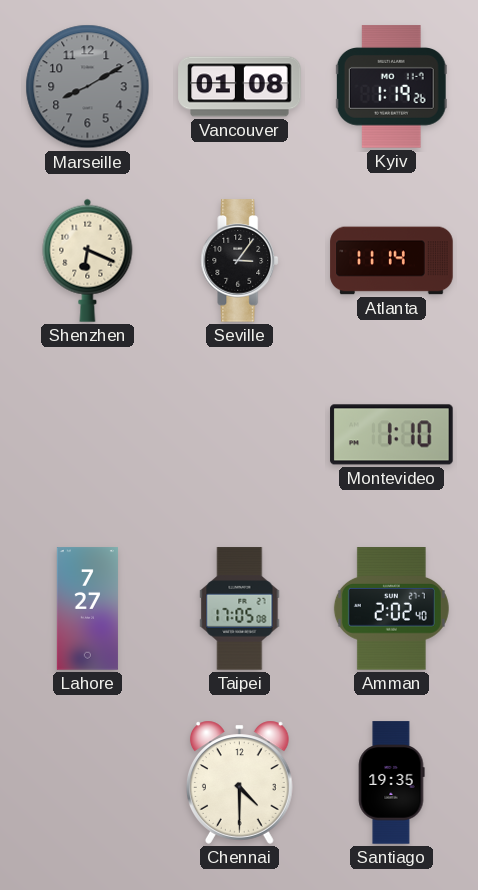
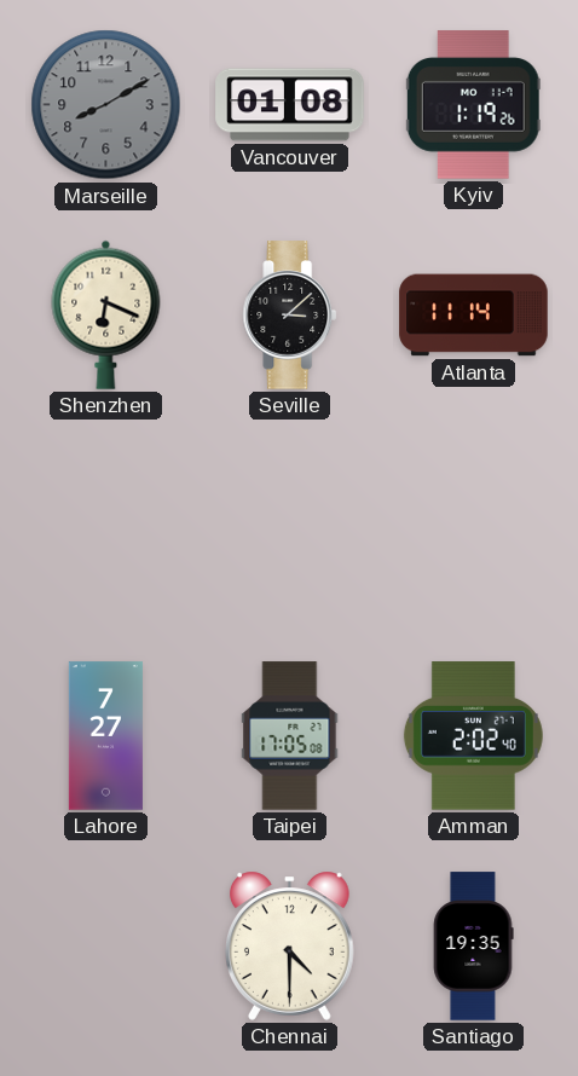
Seville: 3:06 -> 3:08
Montevideo: 1:10 -> none
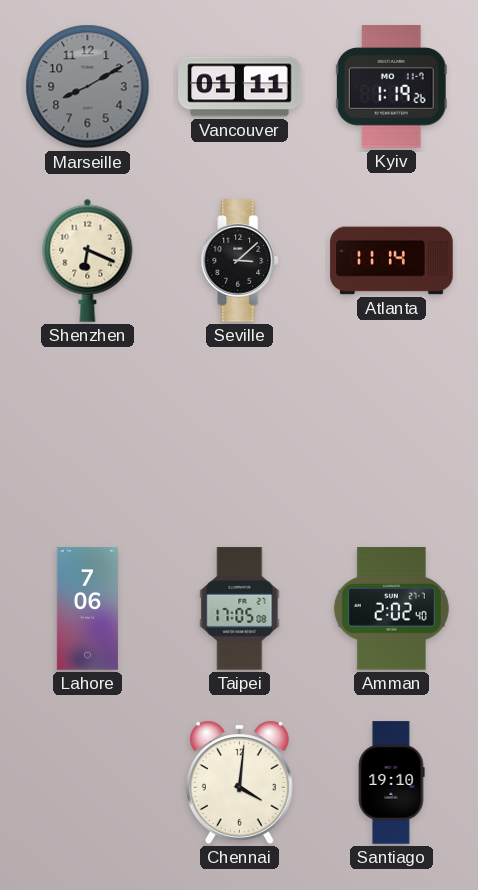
Vancouver: 01:08 -> 01:11
Lahore: 7:27 -> 7:06
Chennai: 4:30 -> 4:01
Santiago: 19:35 -> 19:10
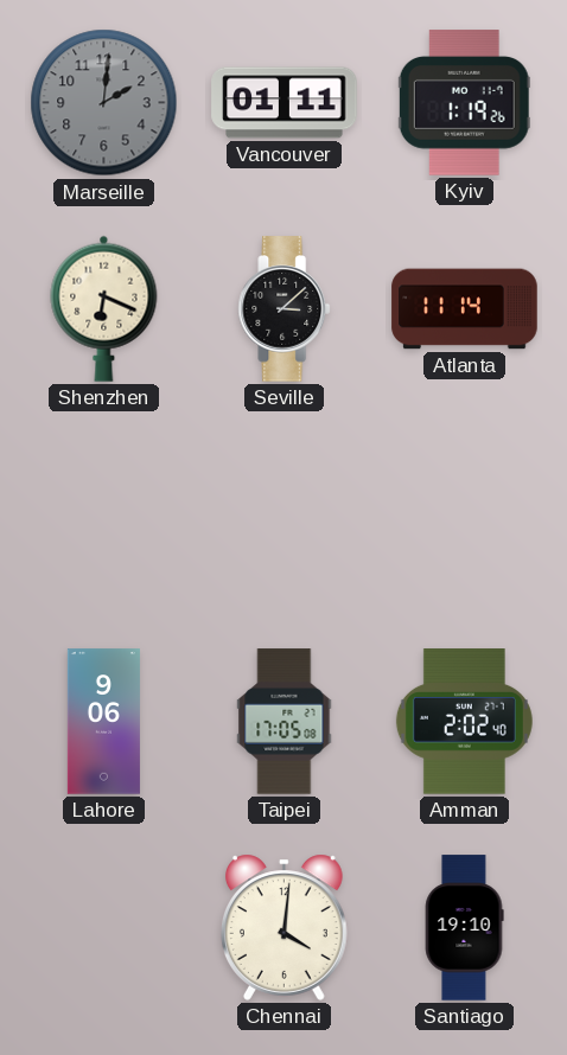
Marseille: 8:10 -> 2:01
Lahore: 7:06 -> 9:06
